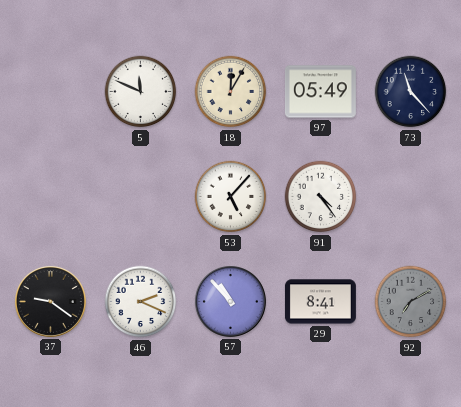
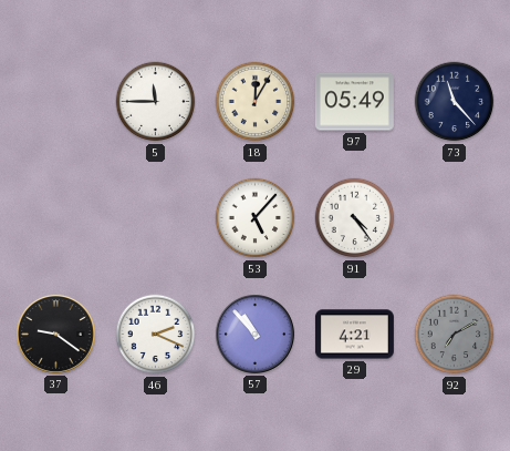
5: 11:49 -> 11:45
29: 8:41 -> 4:21
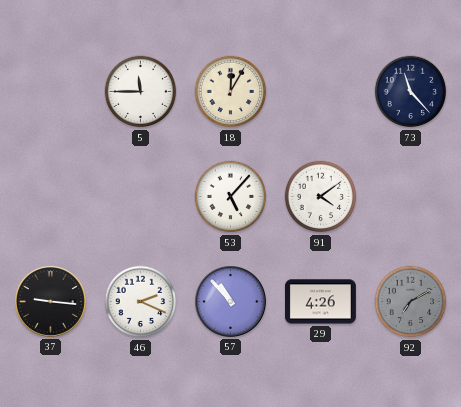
97: 05:49 -> none
91: 4:24 -> 4:09
37: 9:21 -> 9:16
29: 4:21 -> 4:26
